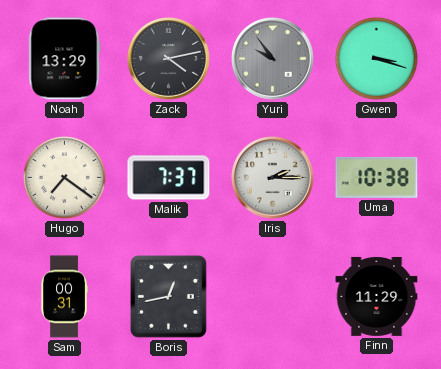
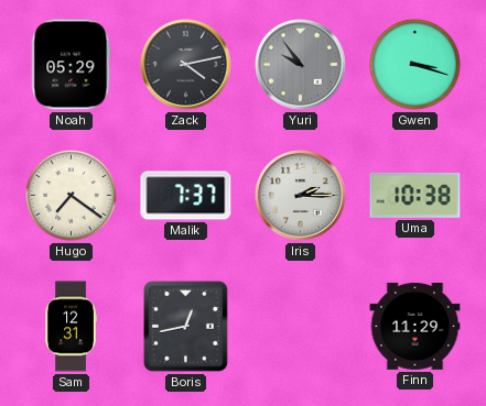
Noah: 13:29 -> 05:29
Sam: 00:31 -> 12:31
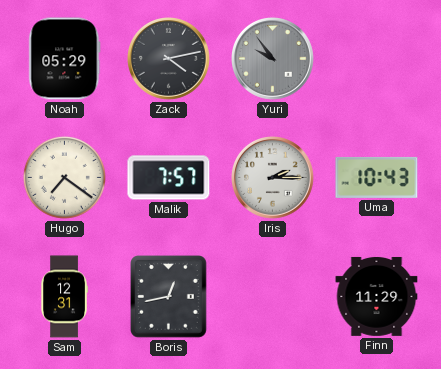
Gwen: 3:18 -> none
Malik: 7:37 -> 7:57
Uma: 10:38 -> 10:43
